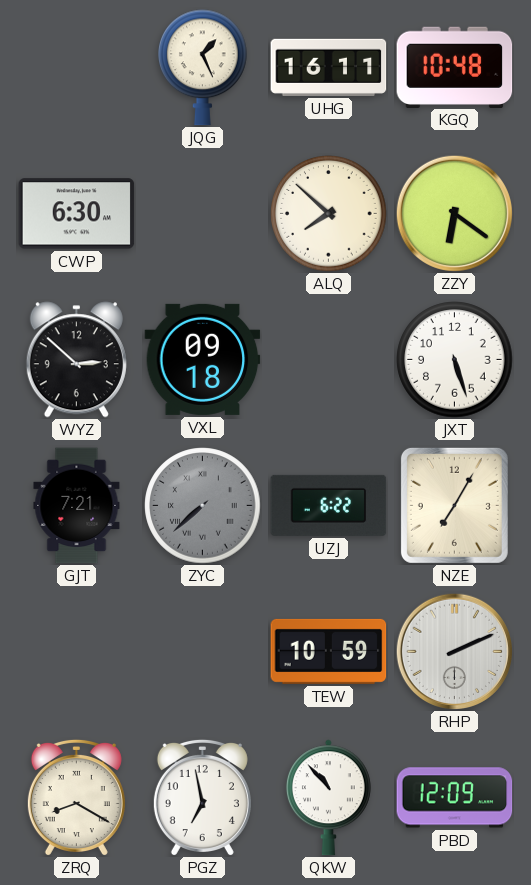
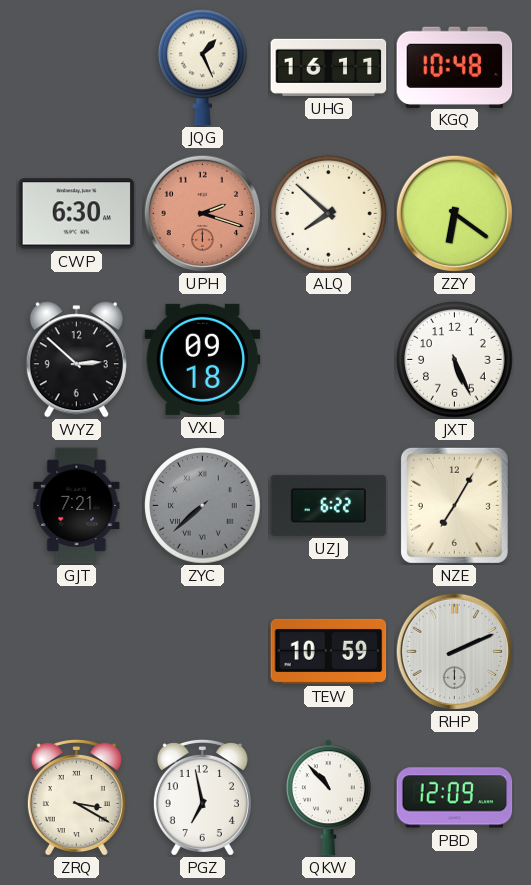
UPH: none -> 2:18
JXT: 5:27 -> 5:26
ZRQ: 8:20 -> 3:20
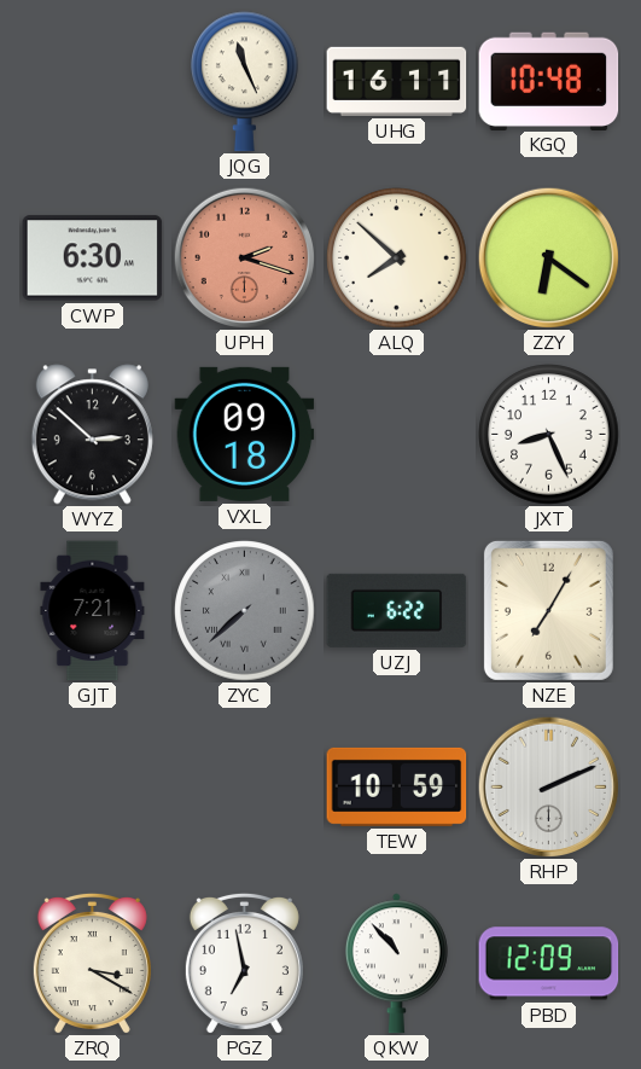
JQG: 1:26 -> 11:26
JXT: 5:26 -> 8:26
